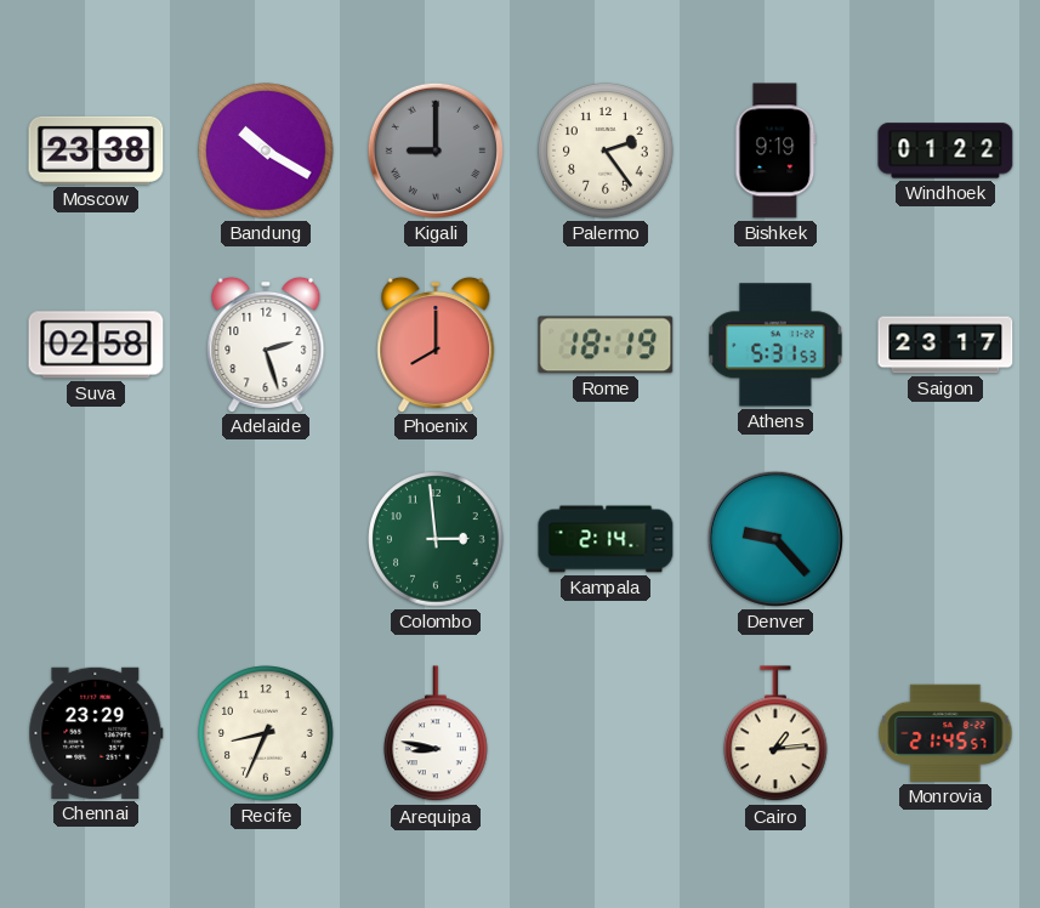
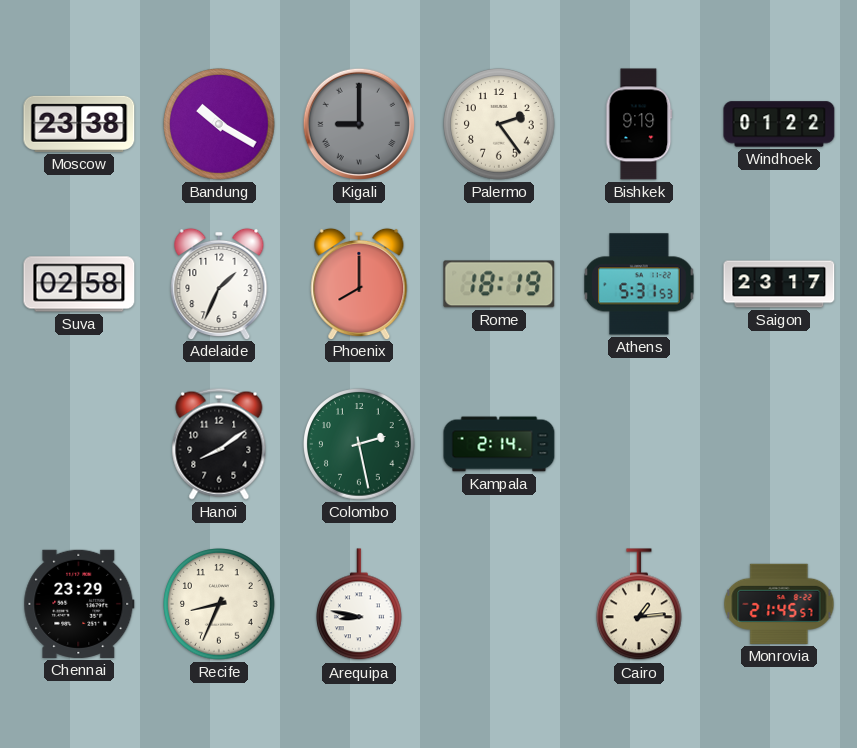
Adelaide: 2:27 -> 1:34
Hanoi: none -> 8:09
Colombo: 2:59 -> 2:28
Denver: 9:23 -> none
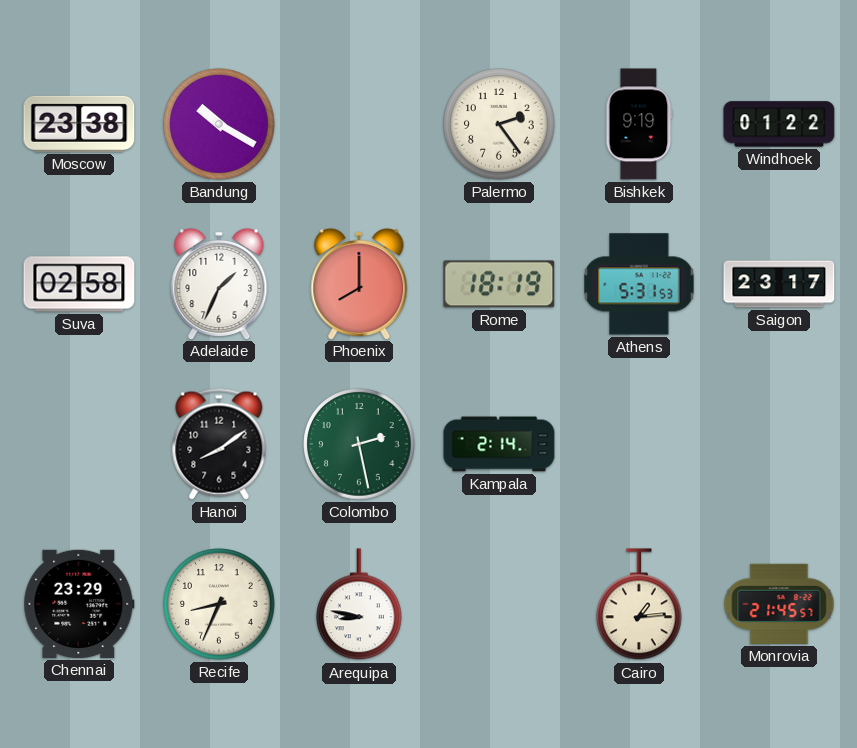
Kigali: 9:00 -> none
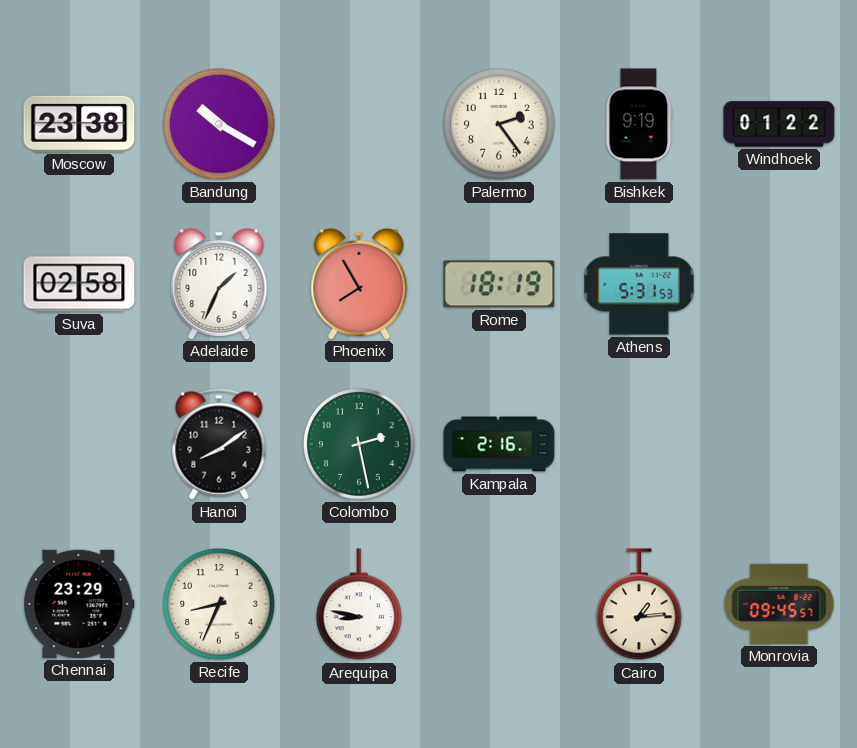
Phoenix: 8:00 -> 7:55
Saigon: 23:17 -> none
Kampala: 2:14 -> 2:16
Monrovia: 21:45 -> 09:45
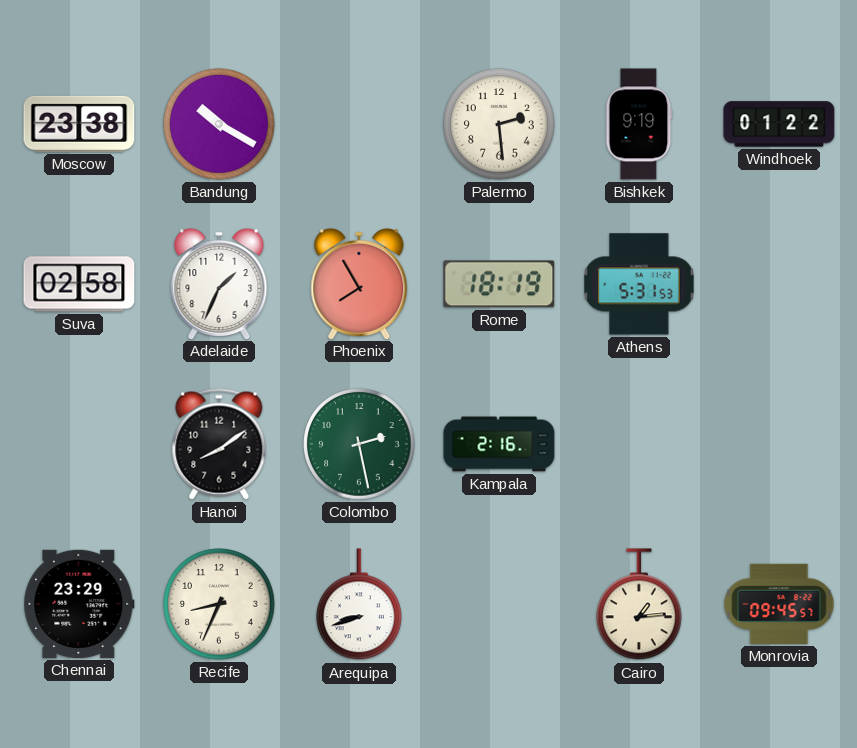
Palermo: 2:24 -> 2:29
Arequipa: 8:47 -> 8:42
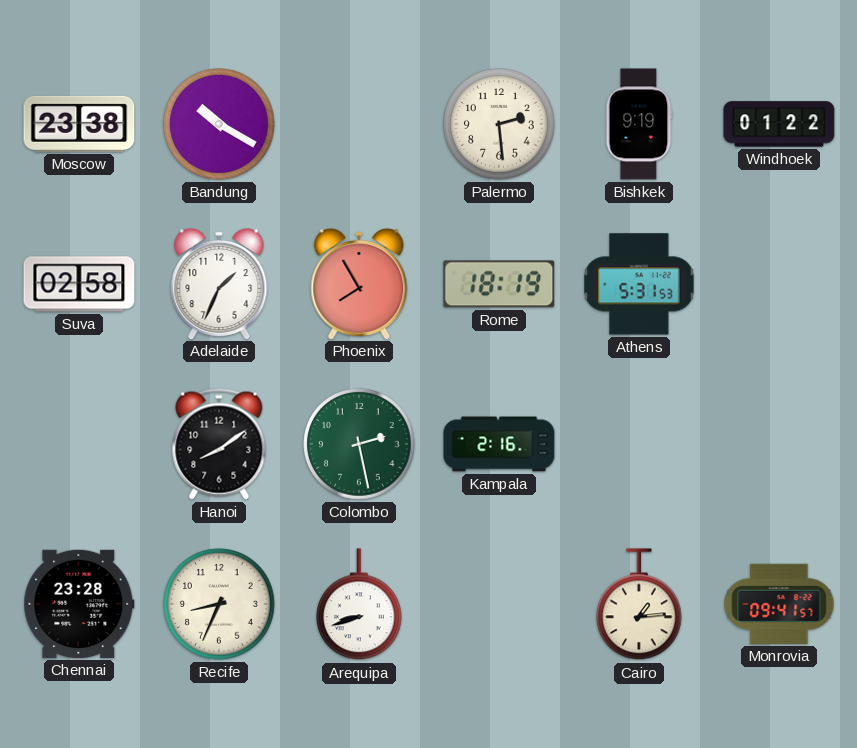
Chennai: 23:29 -> 23:28
Monrovia: 09:45 -> 09:41
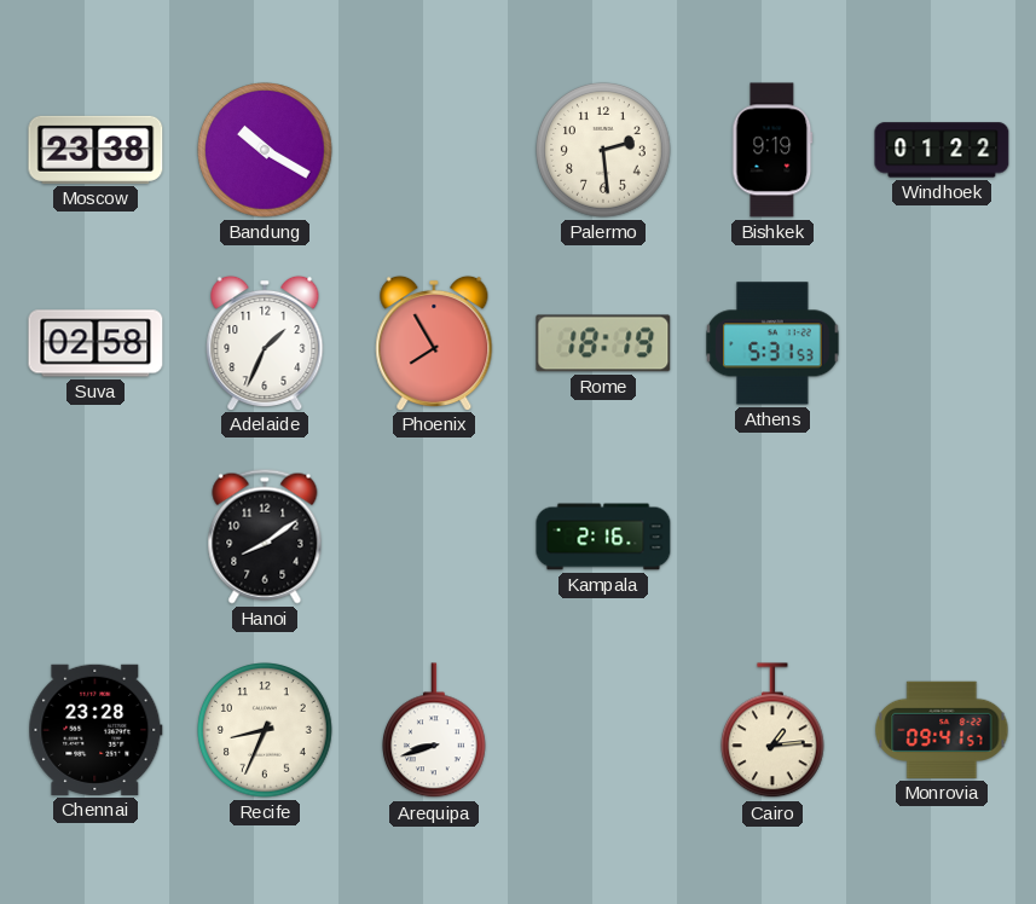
Colombo: 2:28 -> none
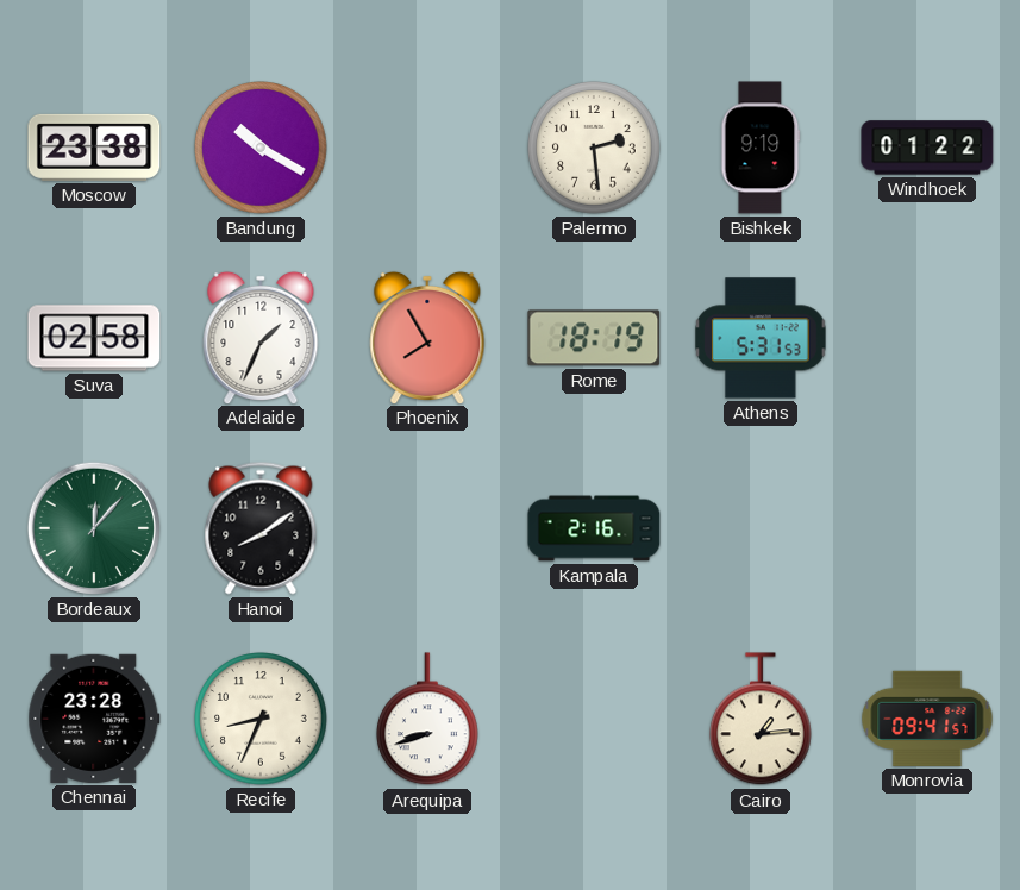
Bordeaux: none -> 12:07
